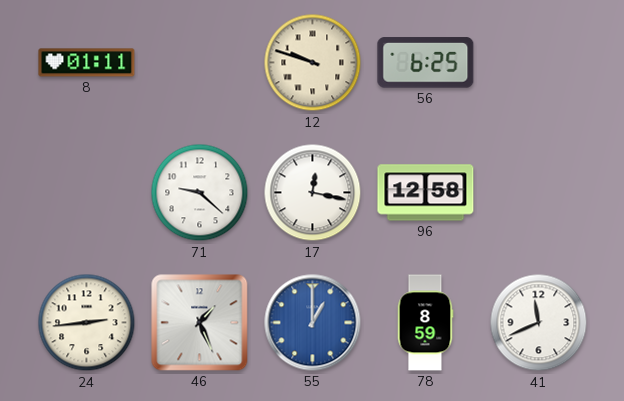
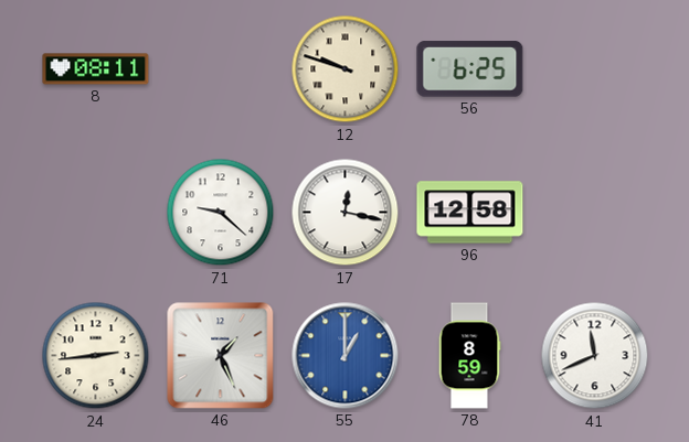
8: 01:11 -> 08:11
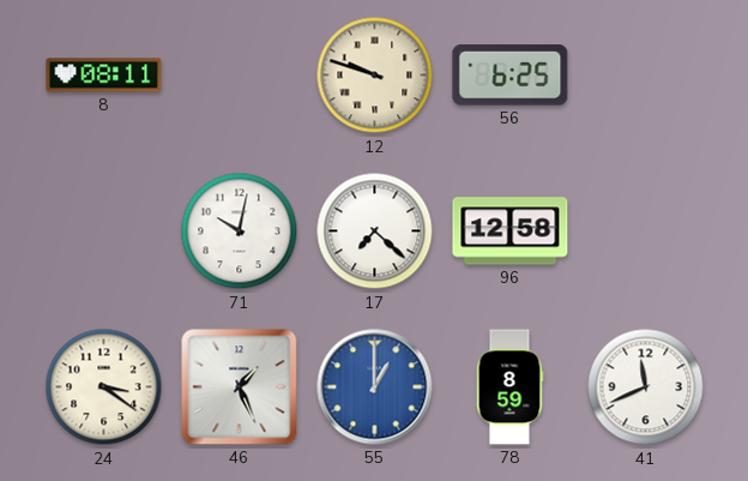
71: 9:22 -> 10:02
17: 12:17 -> 7:22
24: 2:44 -> 3:21
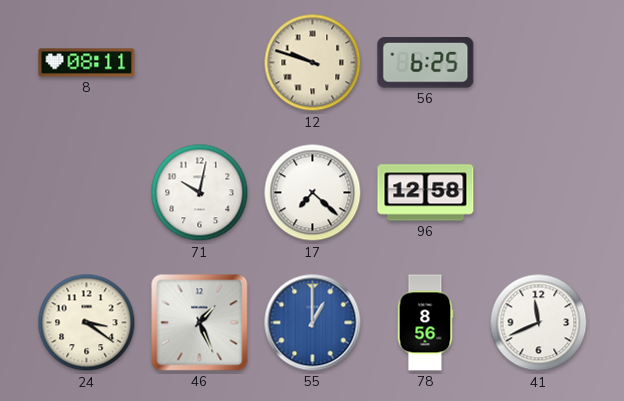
78: 8:59 -> 8:56
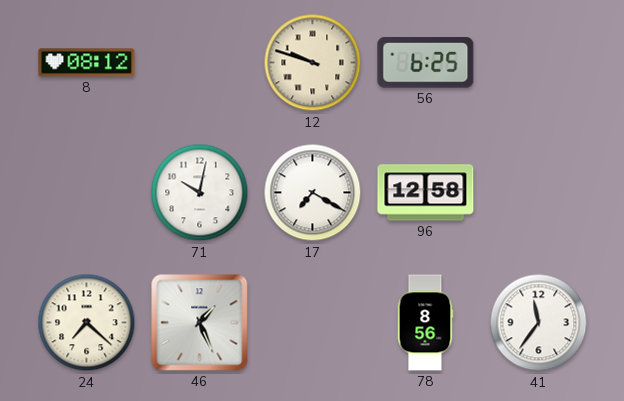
8: 08:11 -> 08:12
17: 7:22 -> 7:20
24: 3:21 -> 7:22
55: 1:00 -> none
41: 11:41 -> 11:36
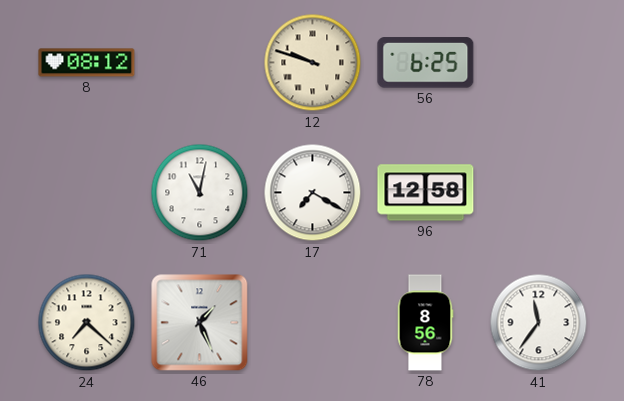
71: 10:02 -> 11:02
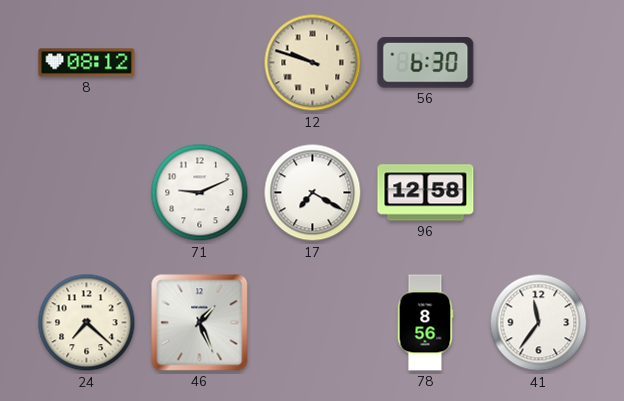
56: 6:25 -> 6:30
71: 11:02 -> 9:11
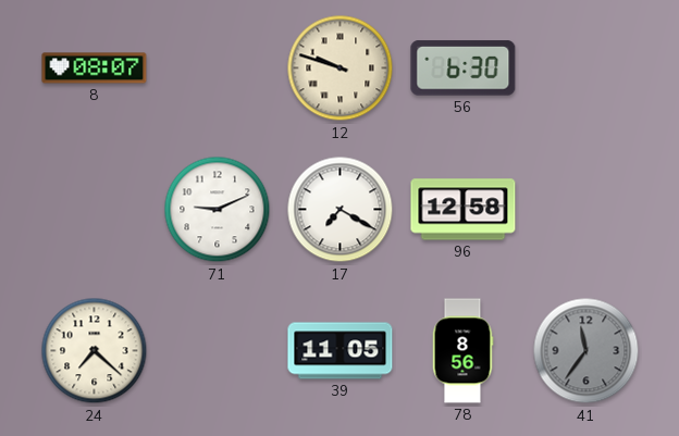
8: 08:12 -> 08:07
46: 1:26 -> none
39: none -> 11:05
41 dial: white -> grey
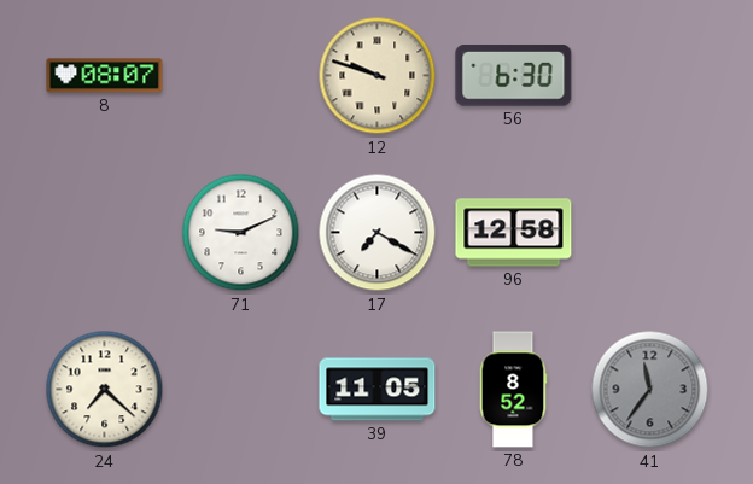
78: 8:56 -> 8:52
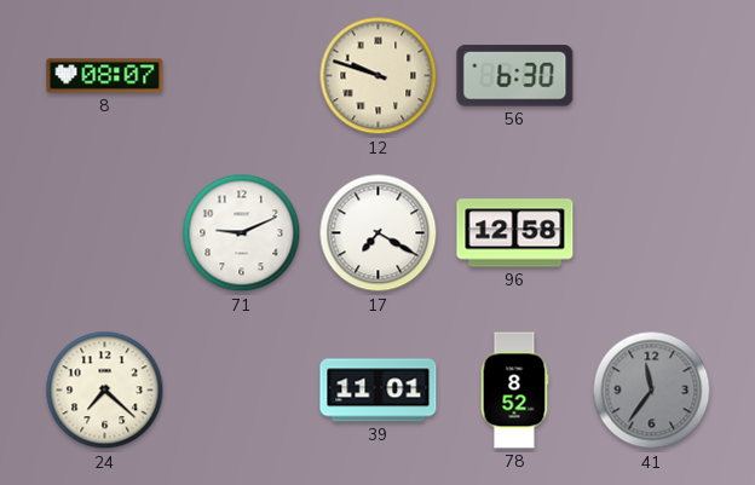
39: 11:05 -> 11:01
